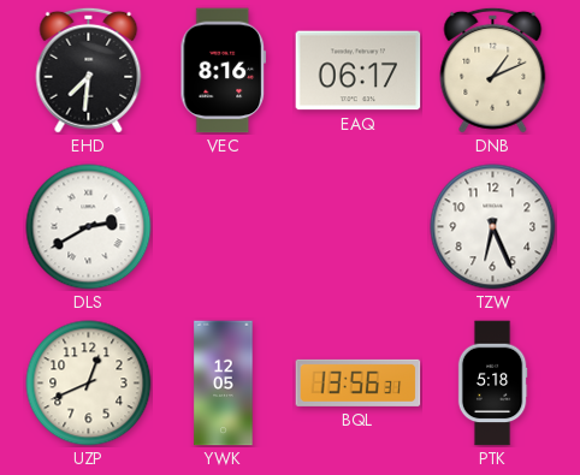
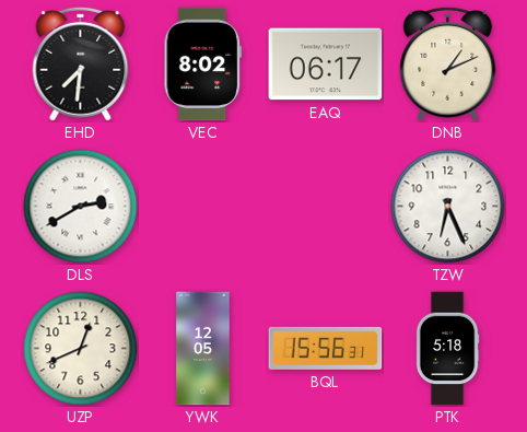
VEC: 8:16 -> 8:02
BQL: 13:56 -> 15:56
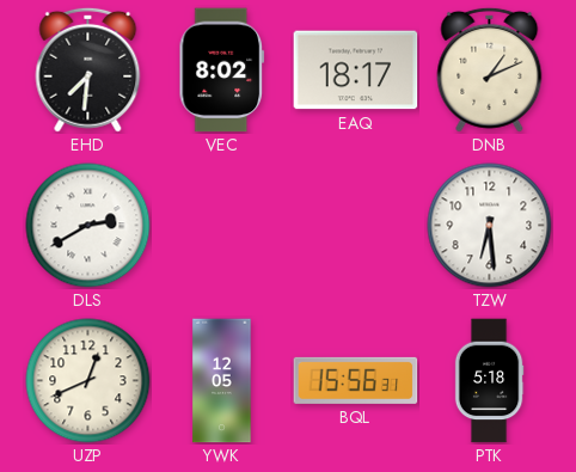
EAQ: 06:17 -> 18:17
TZW: 6:26 -> 6:29
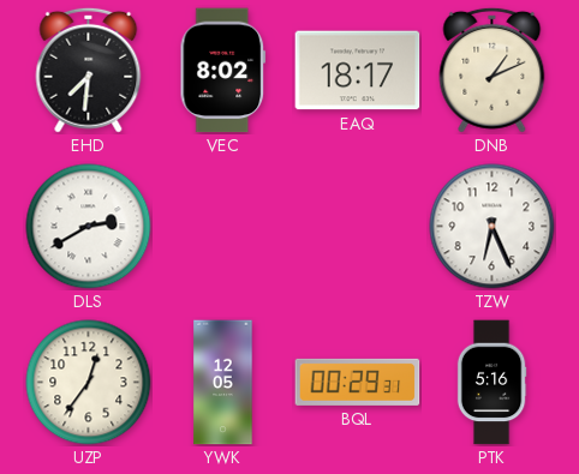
TZW: 6:29 -> 6:26
UZP: 12:41 -> 12:36
BQL: 15:56 -> 00:29
PTK: 5:18 -> 5:16
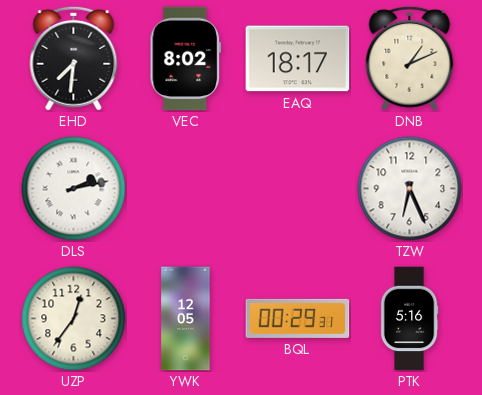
DLS: 2:40 -> 2:13
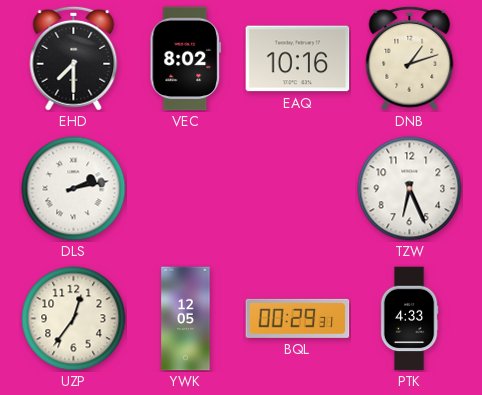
EHD: 7:31 -> 7:30
EAQ: 18:17 -> 10:16
DNB: 1:11 -> 1:12
PTK: 5:16 -> 4:33
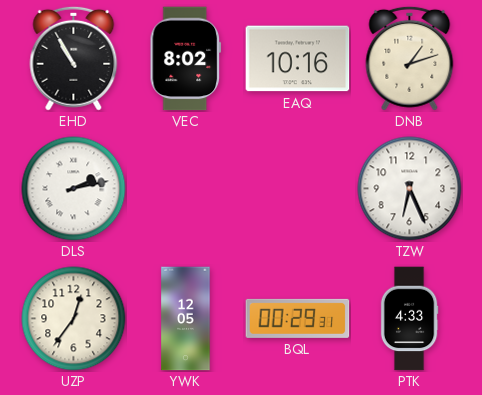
EHD: 7:30 -> 10:55
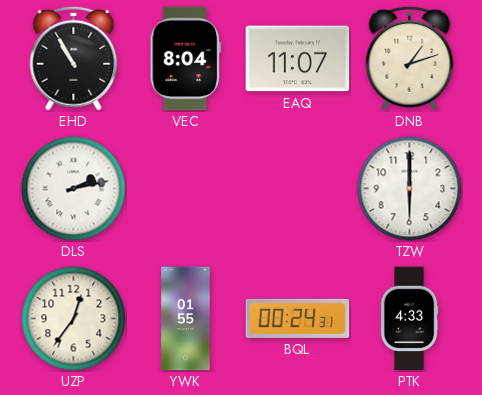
VEC: 8:02 -> 8:04
EAQ: 10:16 -> 11:07
TZW: 6:26 -> 6:00
YWK: 12:05 -> 01:55
BQL: 00:29 -> 00:24
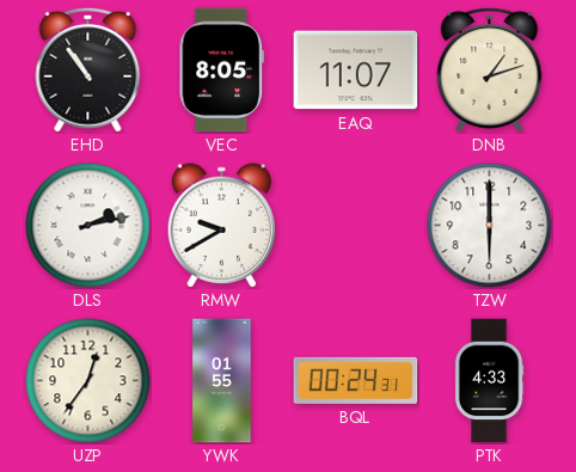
EHD: 10:55 -> 10:54
VEC: 8:04 -> 8:05
RMW: none -> 9:40
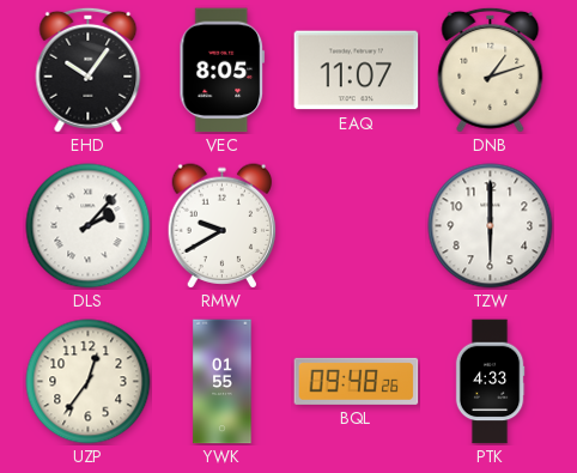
EHD: 10:54 -> 10:06
DLS: 2:13 -> 2:07
BQL: 00:24 -> 09:48
